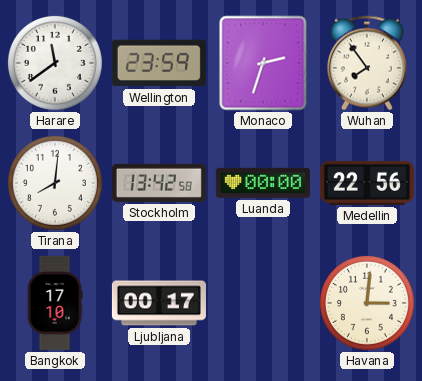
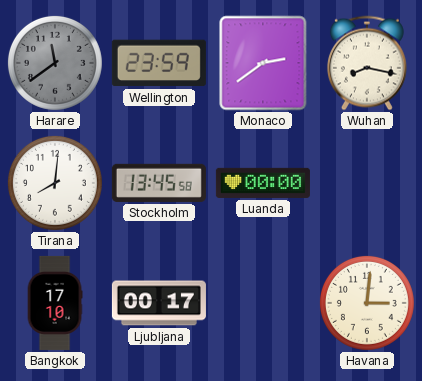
Harare dial: white -> grey
Monaco: 2:33 -> 2:39
Wuhan: 7:54 -> 8:17
Stockholm: 13:42 -> 13:45
Medellin: 22:56 -> none
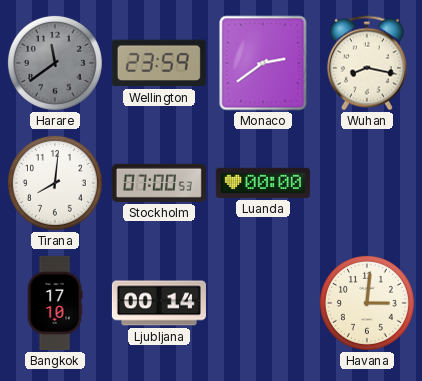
Stockholm: 13:45 -> 07:00
Ljubljana: 00:17 -> 00:14
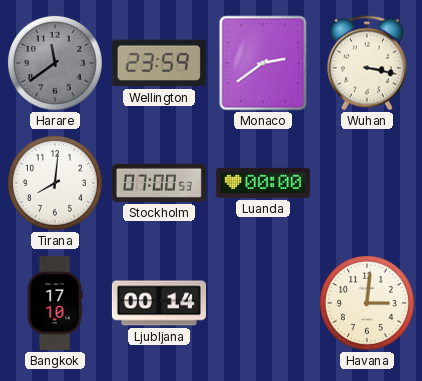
Wuhan: 8:17 -> 3:17
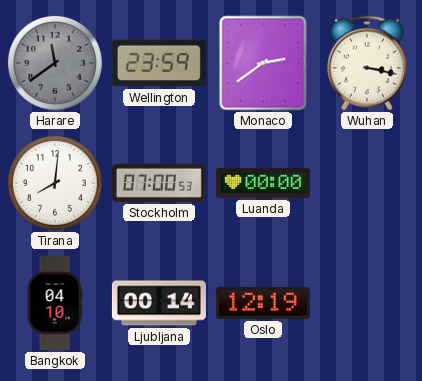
Bangkok: 17:10 -> 04:10
Oslo: none -> 12:19
Havana: 3:01 -> none
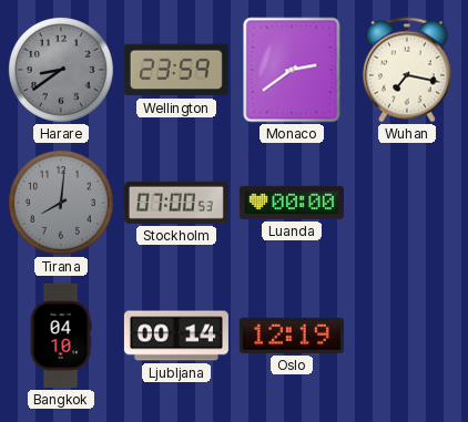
Harare: 11:39 -> 8:39
Wuhan: 3:17 -> 7:17
Tirana dial: white -> grey
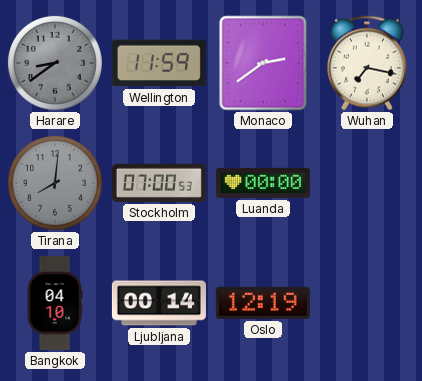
Wellington: 23:59 -> 11:59
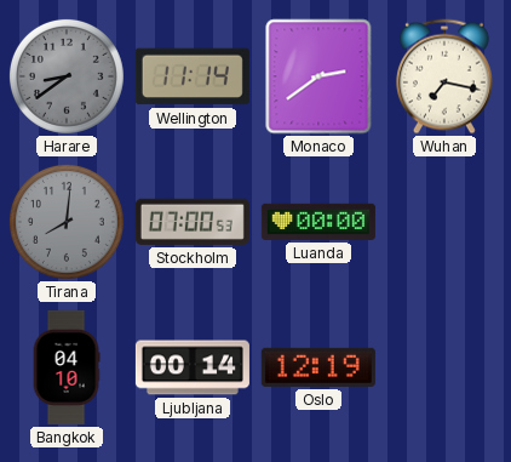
Wellington: 11:59 -> 11:14
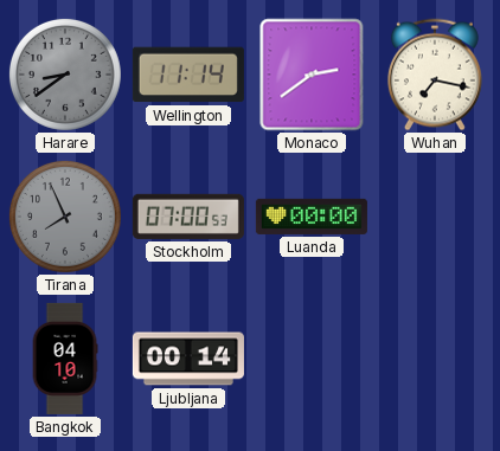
Tirana: 8:01 -> 7:56
Oslo: 12:19 -> none
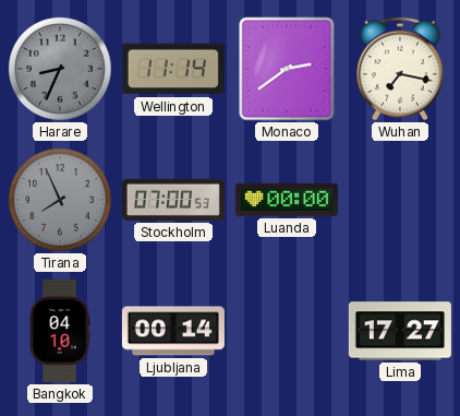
Harare: 8:39 -> 8:34
Lima: none -> 17:27
